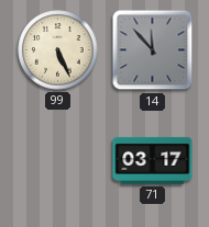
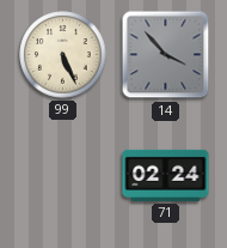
14: 11:53 -> 3:53
71: 03:17 -> 02:24
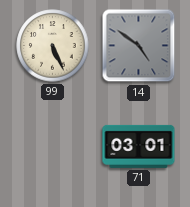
14: 3:53 -> 4:51
71: 02:24 -> 03:01
